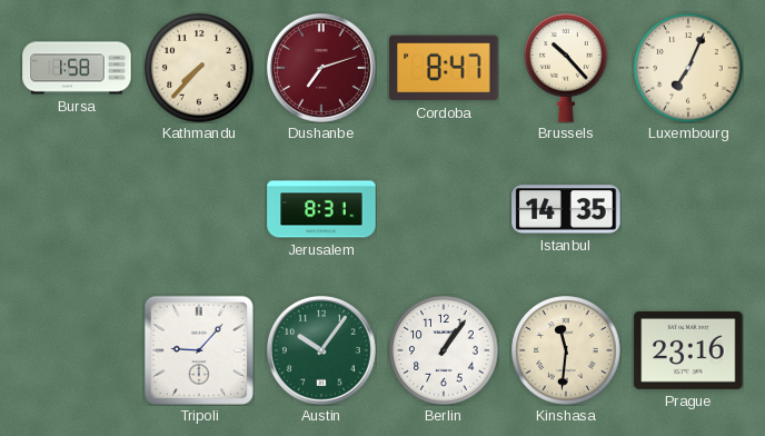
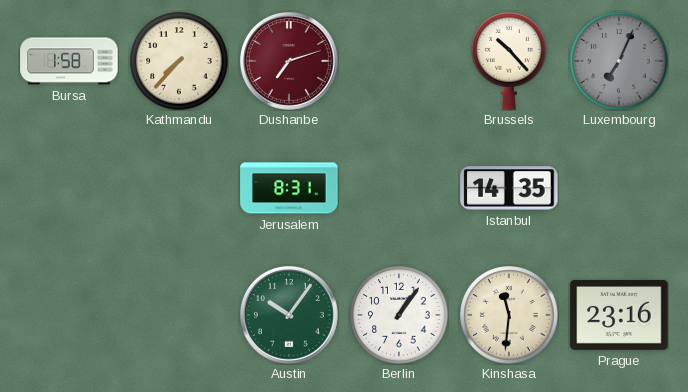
Cordoba: 8:47 -> none
Luxembourg dial: cream -> grey
Tripoli: 9:07 -> none
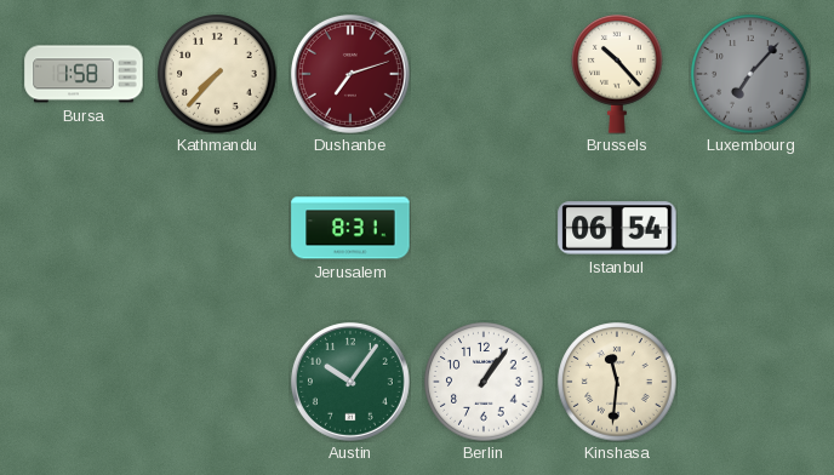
Luxembourg: 7:04 -> 7:07
Istanbul: 14:35 -> 06:54
Prague: 23:16 -> none
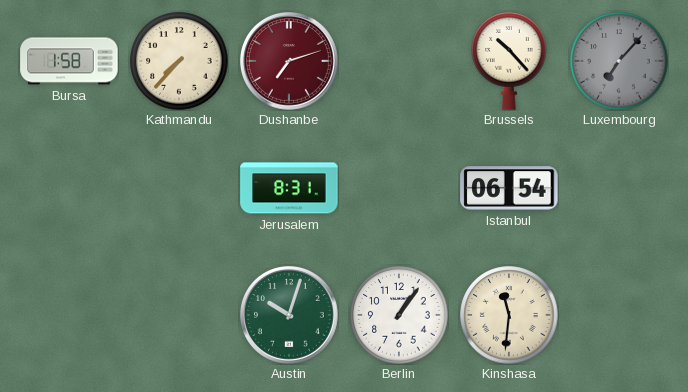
Austin: 10:06 -> 10:03
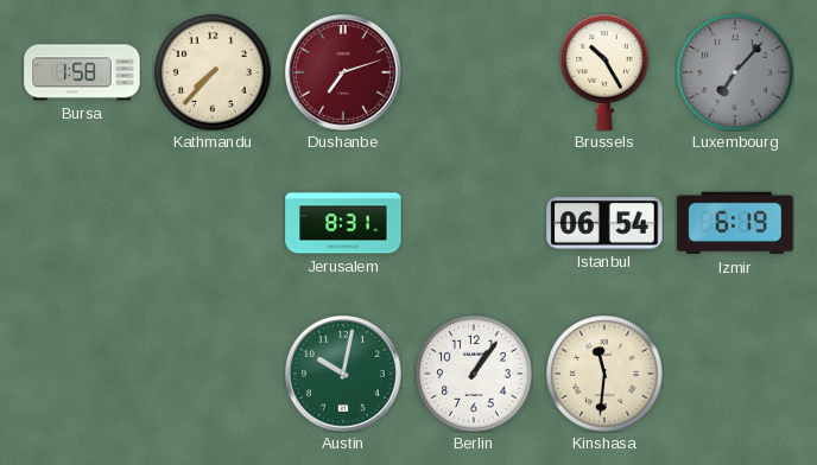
Brussels: 10:23 -> 10:25
Izmir: none -> 6:19
Austin: 10:03 -> 10:02
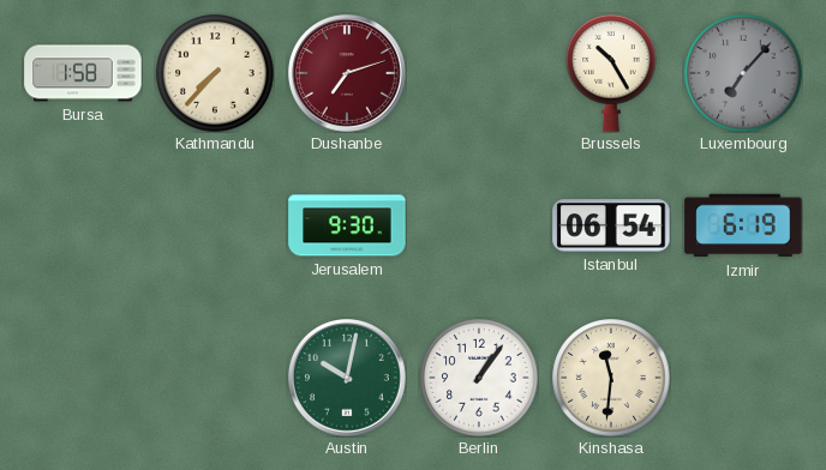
Jerusalem: 8:31 -> 9:30
